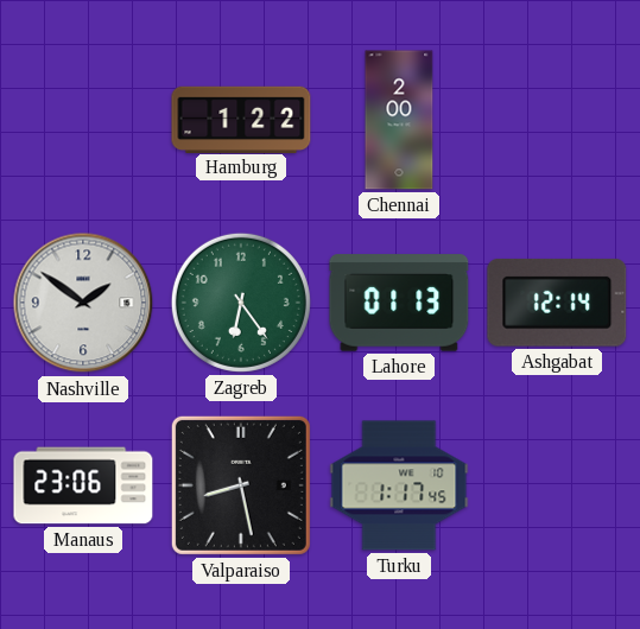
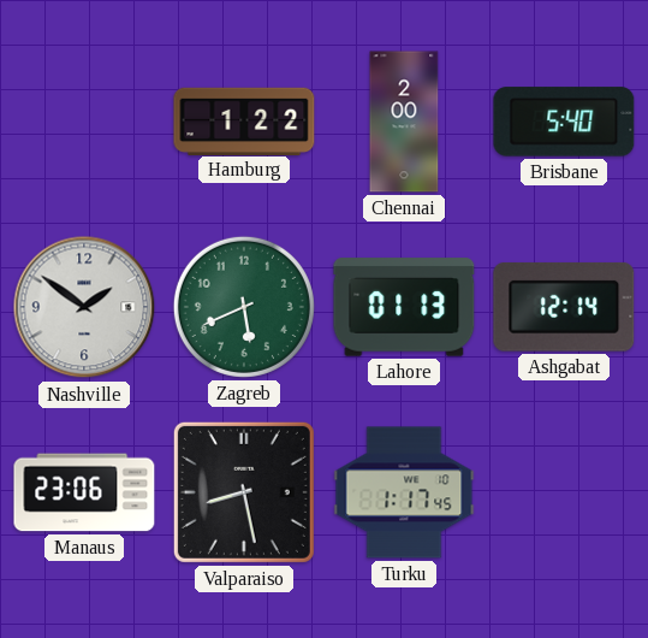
Brisbane: none -> 5:40
Zagreb: 6:24 -> 5:41
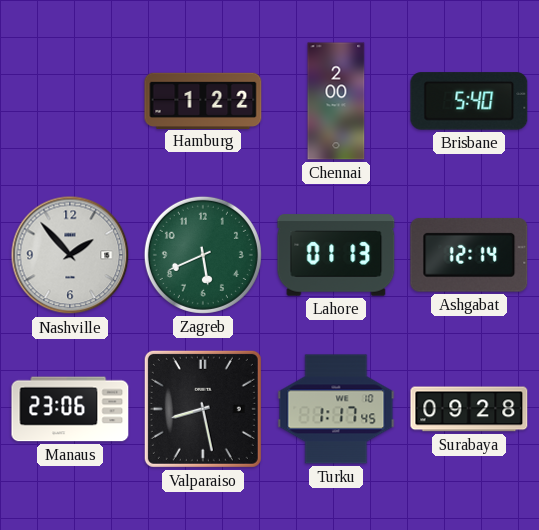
Nashville: 1:51 -> 1:53
Surabaya: none -> 09:28
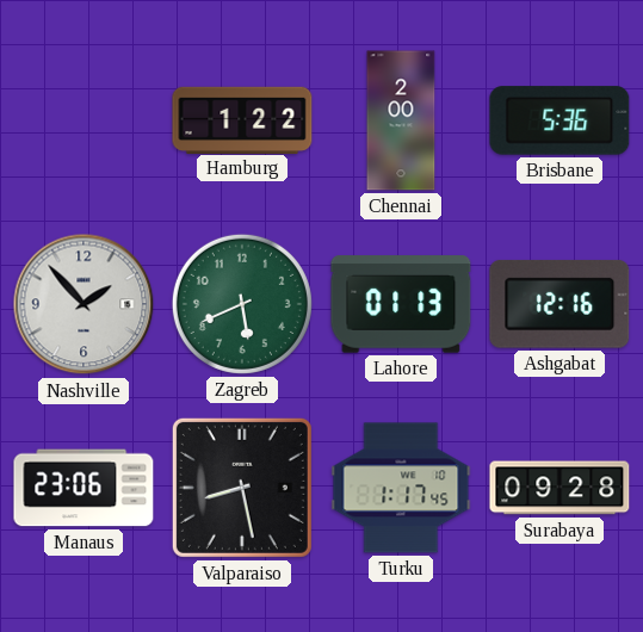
Brisbane: 5:40 -> 5:36
Ashgabat: 12:14 -> 12:16
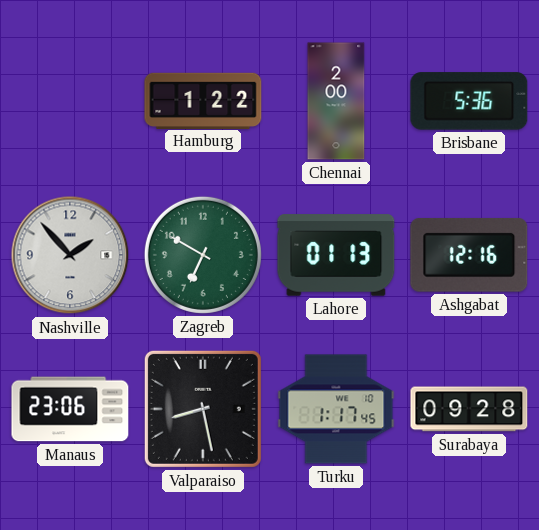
Zagreb: 5:41 -> 6:50
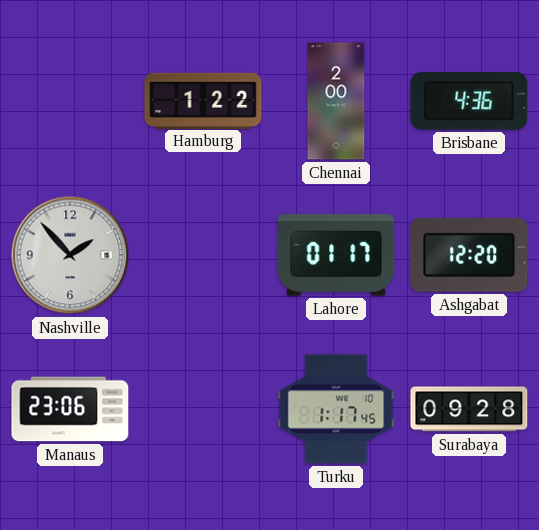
Brisbane: 5:36 -> 4:36
Zagreb: 6:50 -> none
Lahore: 01:13 -> 01:17
Ashgabat: 12:16 -> 12:20
Valparaiso: 8:28 -> none
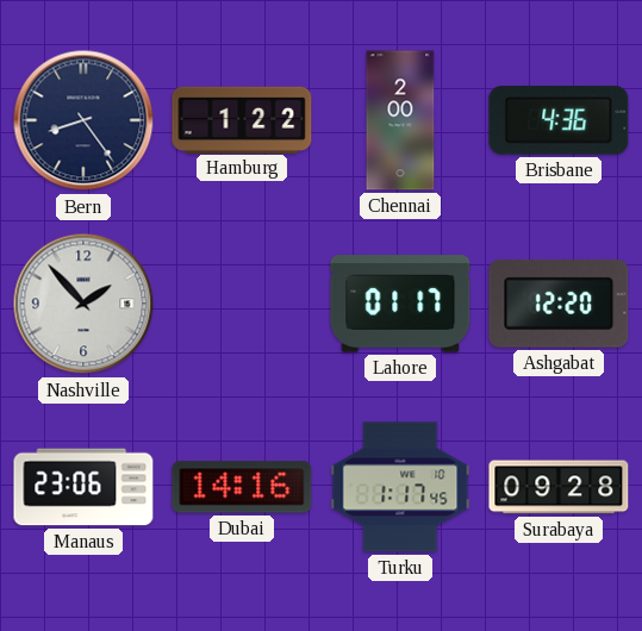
Bern: none -> 8:24
Dubai: none -> 14:16
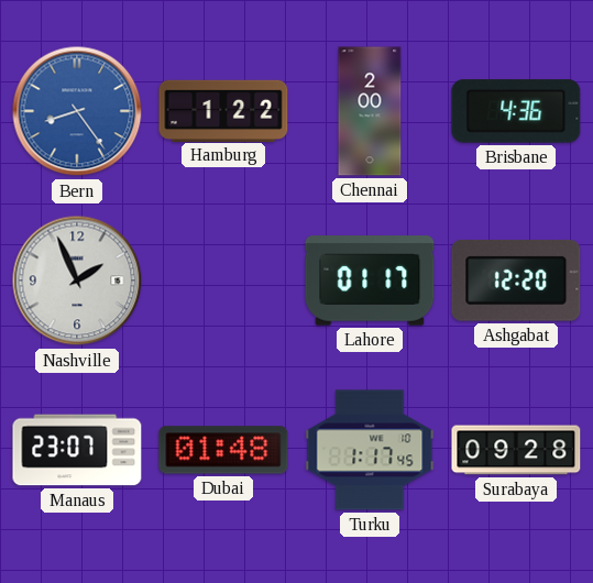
Bern dial: navy -> blue
Nashville: 1:53 -> 1:56
Manaus: 23:06 -> 23:07
Dubai: 14:16 -> 01:48
